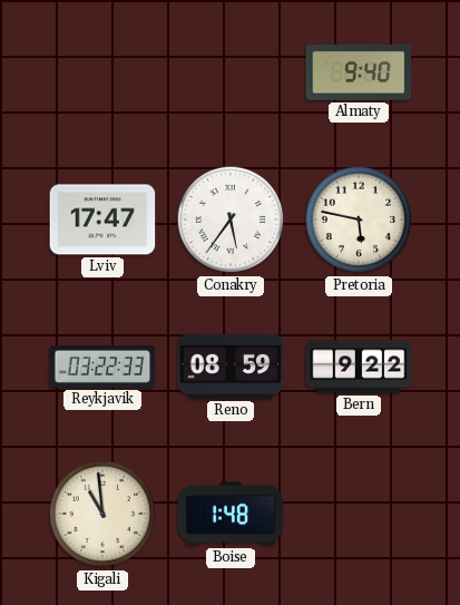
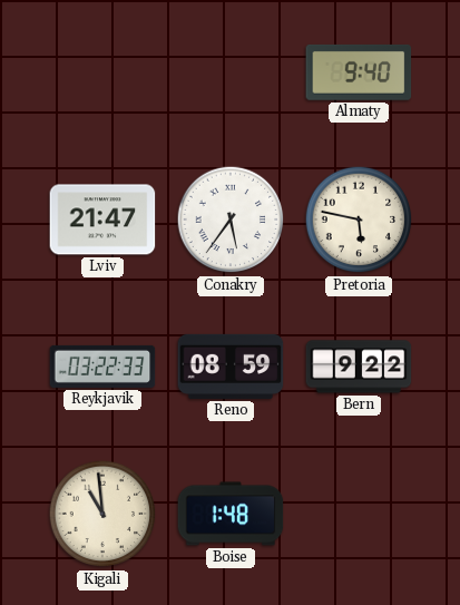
Lviv: 17:47 -> 21:47
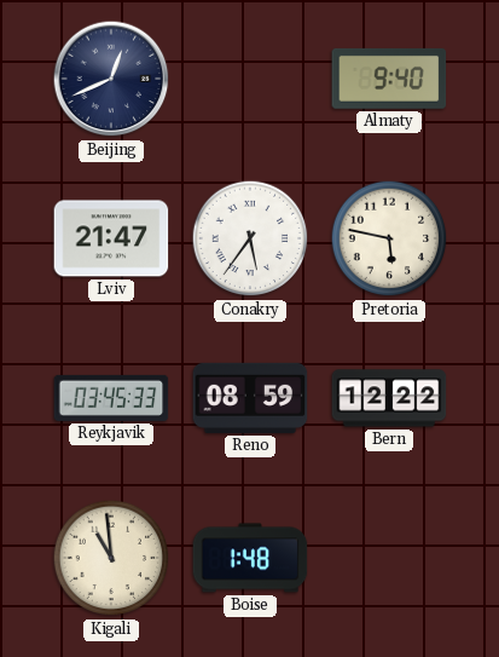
Beijing: none -> 12:41
Reykjavik: 03:22 -> 03:45
Bern: 9:22 -> 12:22
